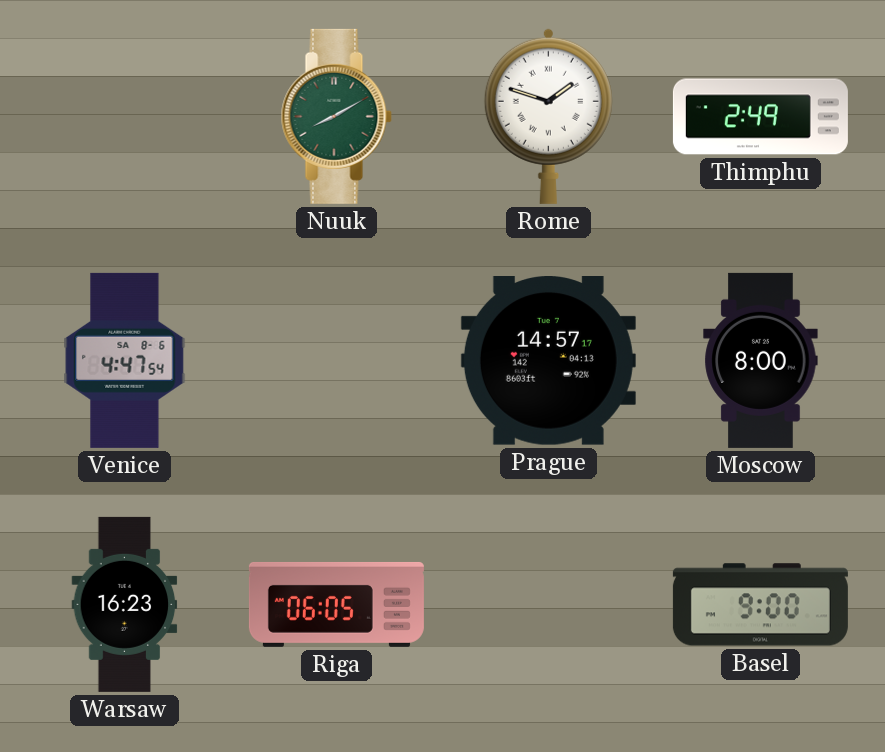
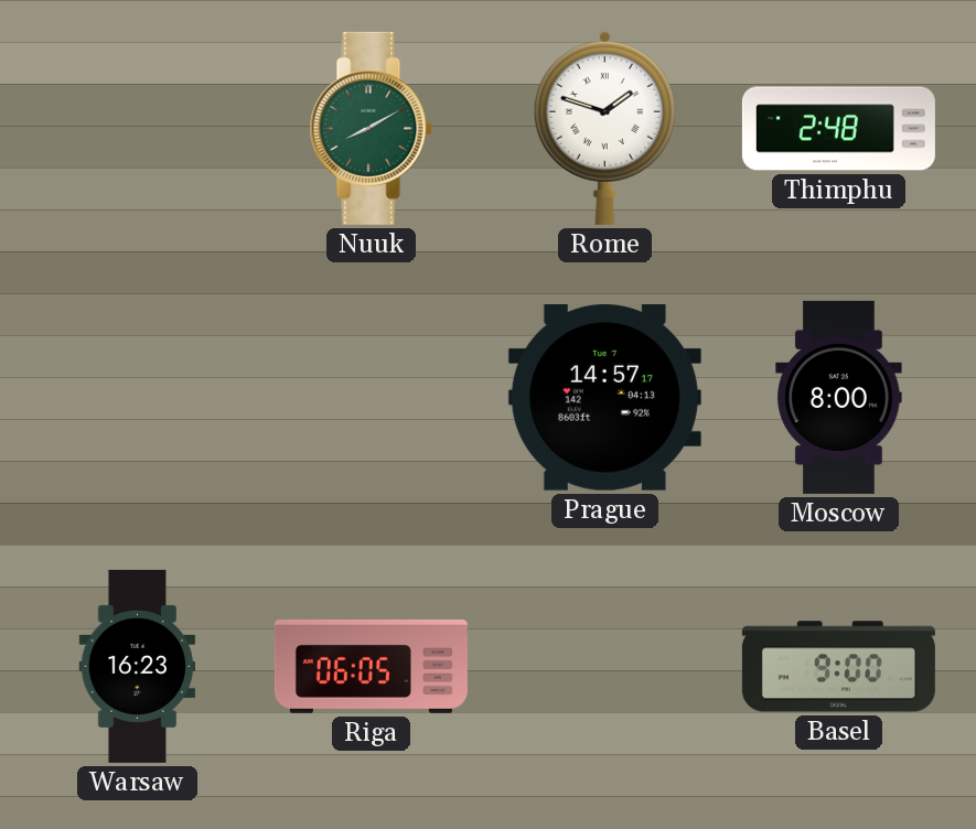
Thimphu: 2:49 -> 2:48
Venice: 4:47 -> none
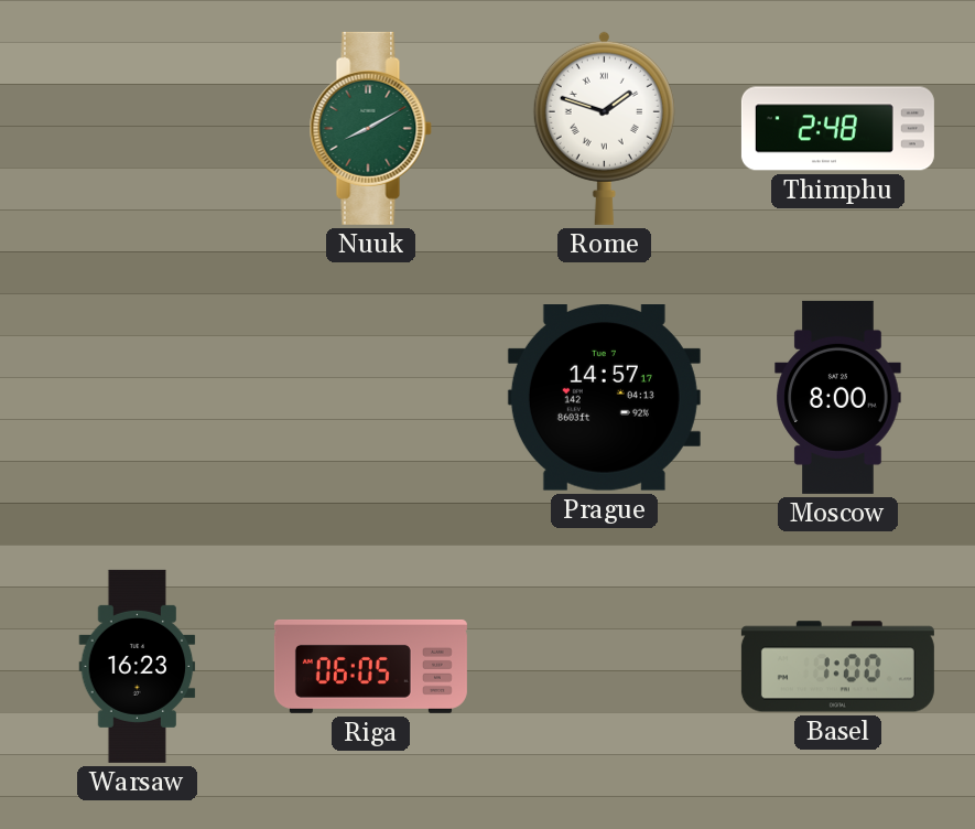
Basel: 9:00 -> 1:00
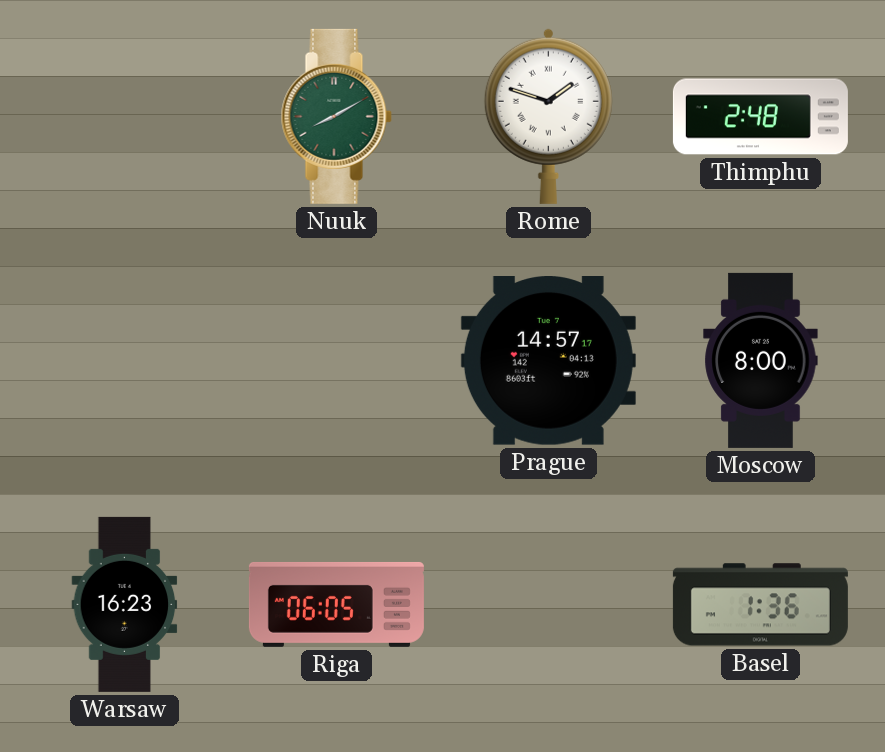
Basel: 1:00 -> 1:36
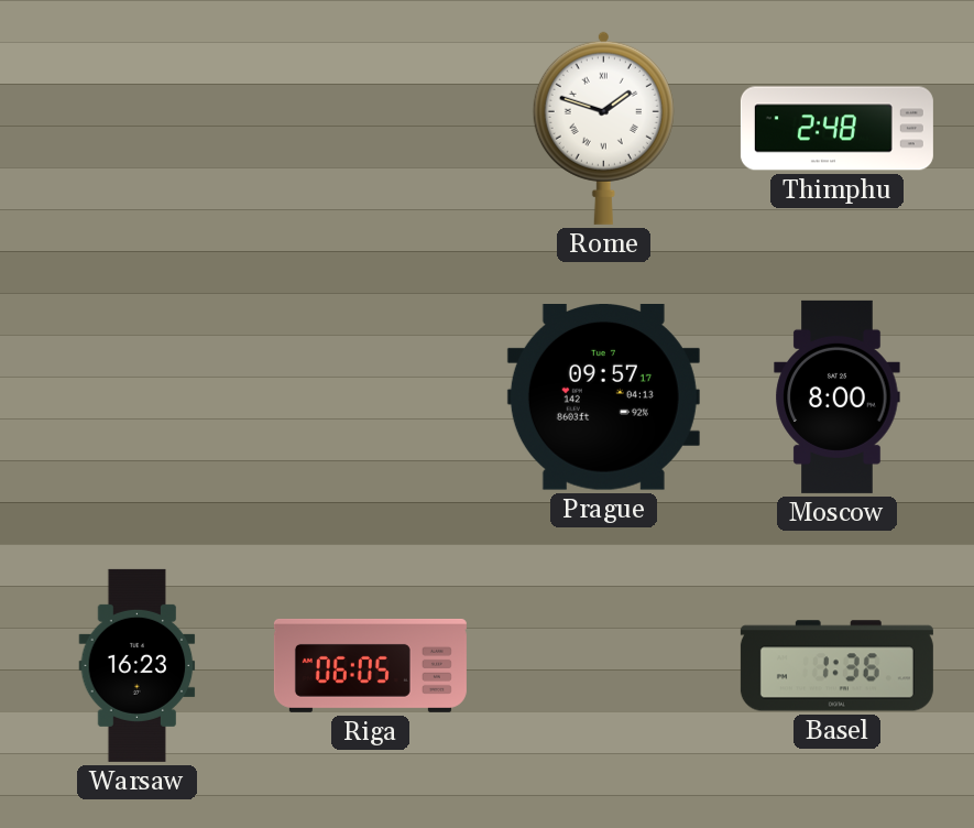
Nuuk: 8:10 -> none
Prague: 14:57 -> 09:57
